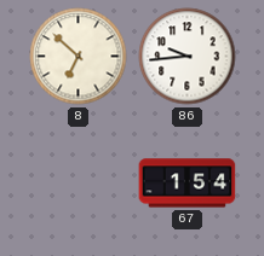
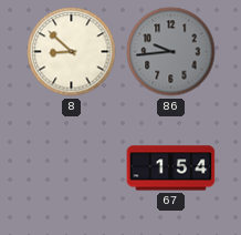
8: 6:52 -> 8:52
86 dial: white -> grey
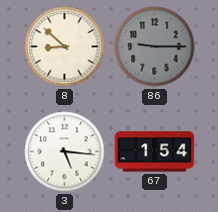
86: 9:44 -> 9:15
3: none -> 5:16
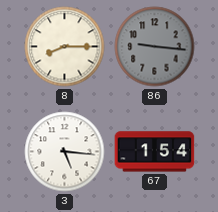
8: 8:52 -> 8:15
86: 9:15 -> 9:16
